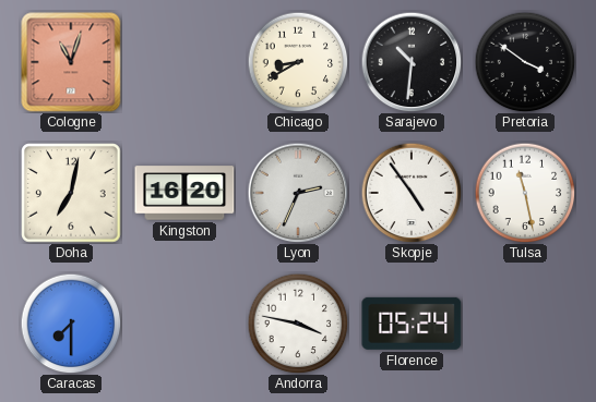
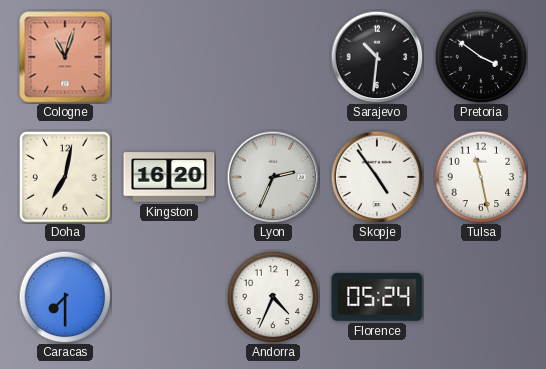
Chicago: 8:40 -> none
Andorra: 3:47 -> 4:34
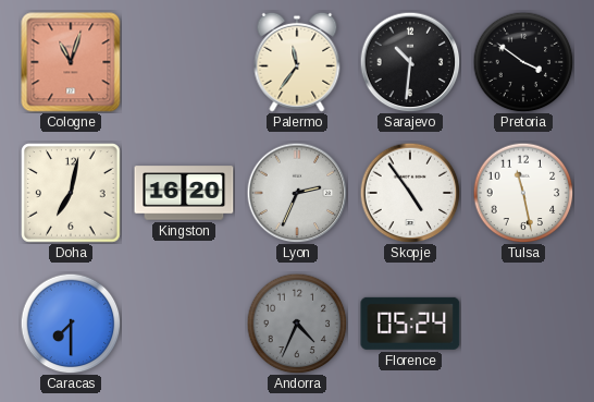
Palermo: none -> 11:36
Andorra dial: white -> grey
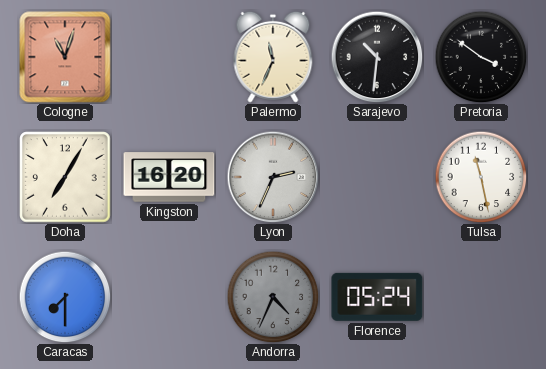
Palermo: 11:36 -> 11:34
Doha: 7:02 -> 7:05
Skopje: 4:54 -> none
